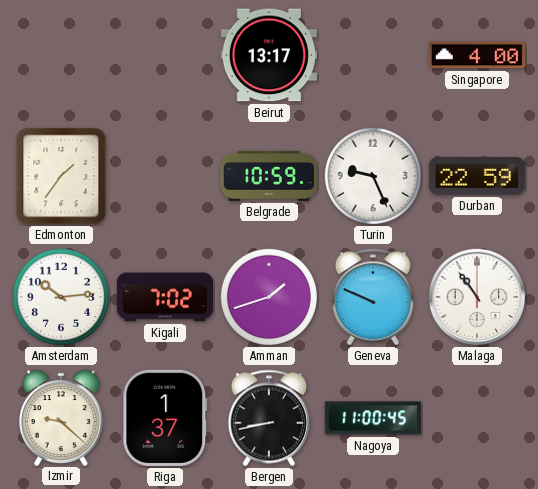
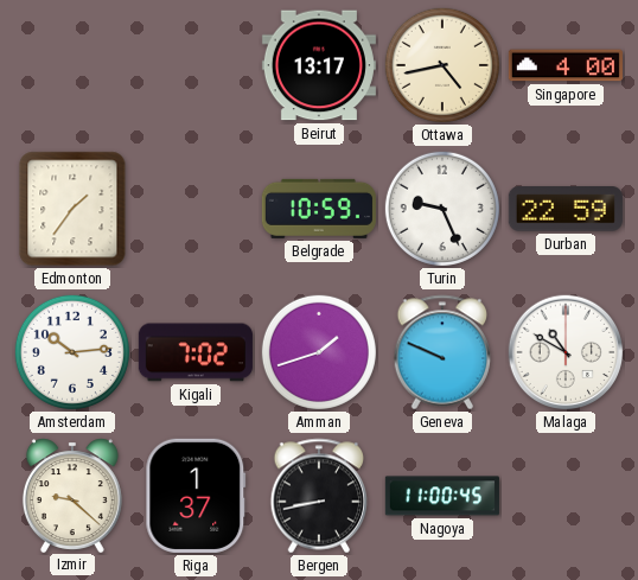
Ottawa: none -> 4:43
Malaga: 10:54 -> 10:50
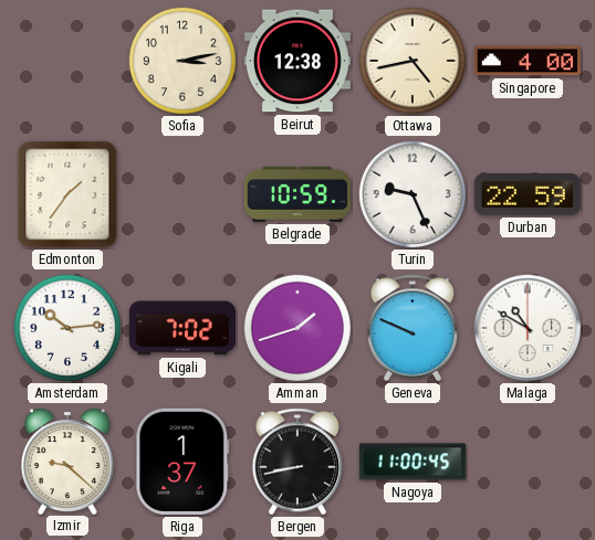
Sofia: none -> 3:13
Beirut: 13:17 -> 12:38
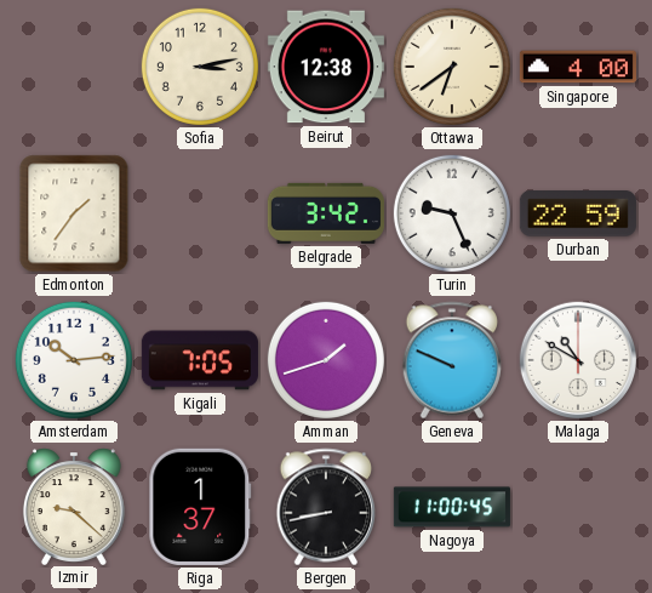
Ottawa: 4:43 -> 6:39
Belgrade: 10:59 -> 3:42
Kigali: 7:02 -> 7:05
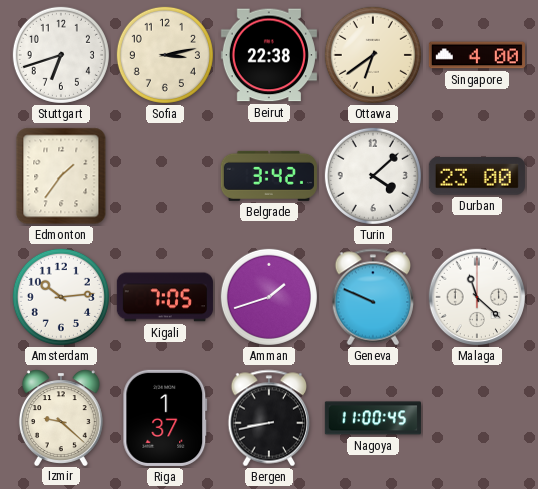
Stuttgart: none -> 6:42
Beirut: 12:38 -> 22:38
Turin: 9:26 -> 4:08
Durban: 22:59 -> 23:00
Malaga: 10:50 -> 11:22
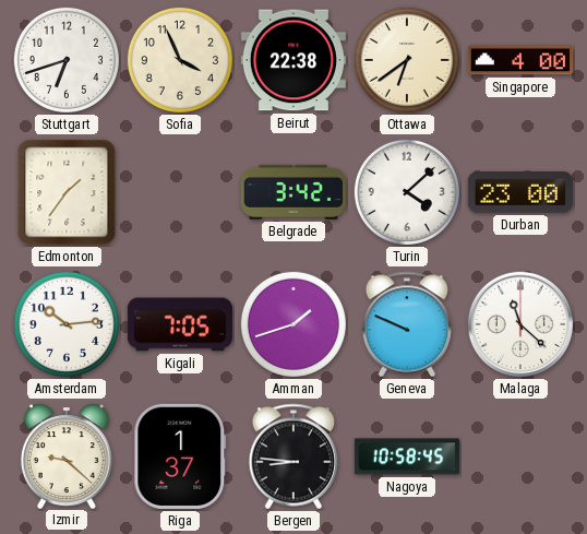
Sofia: 3:13 -> 3:56
Bergen: 8:43 -> 8:46
Nagoya: 11:00 -> 10:58
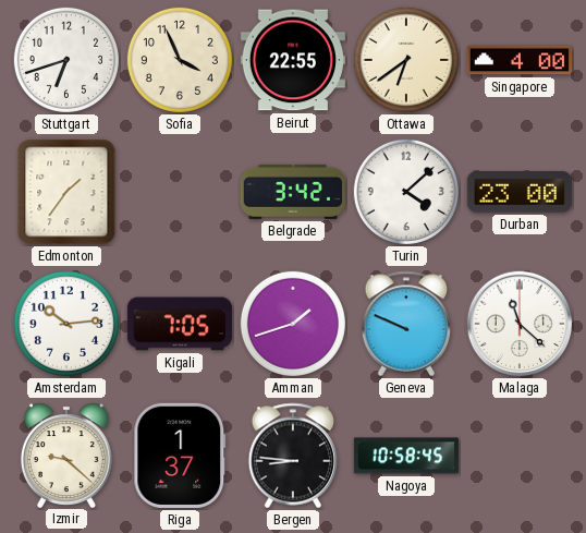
Beirut: 22:38 -> 22:55
